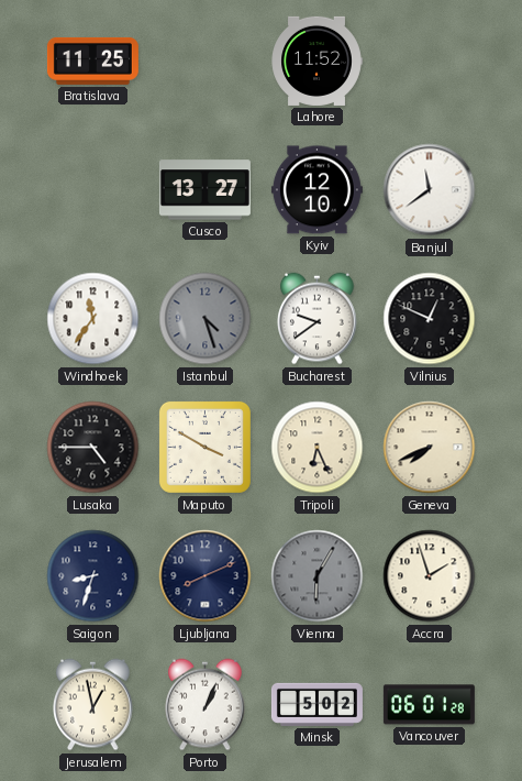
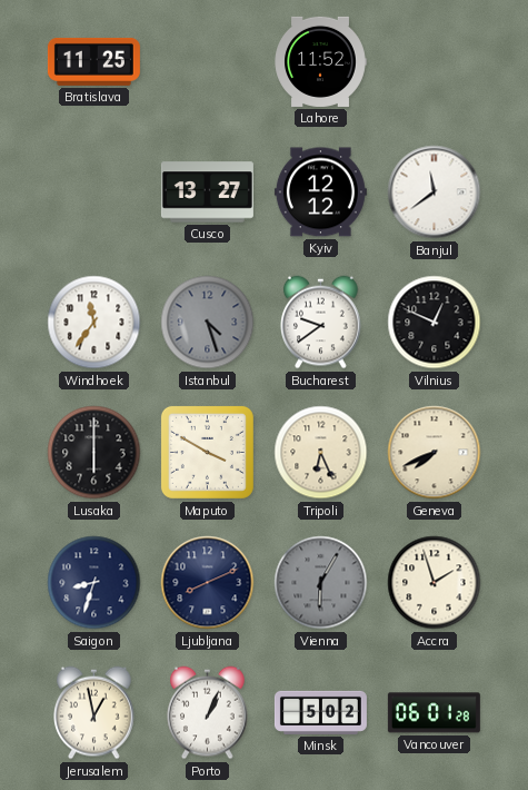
Kyiv: 12:10 -> 12:12
Lusaka: 4:45 -> 6:00
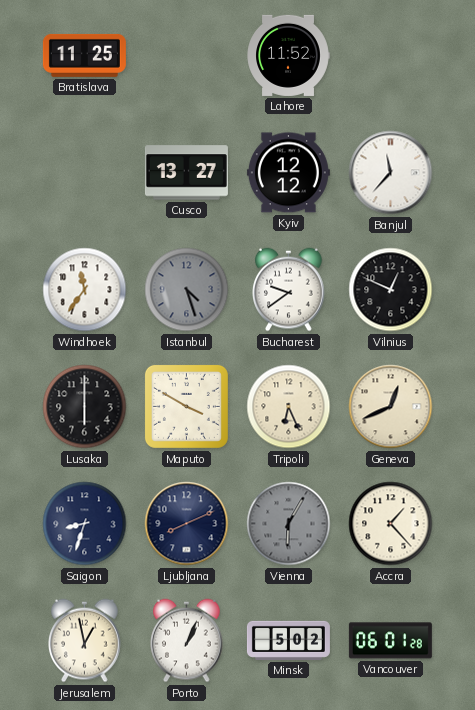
Banjul: 11:39 -> 11:37
Geneva: 7:41 -> 12:41
Accra: 1:57 -> 1:23
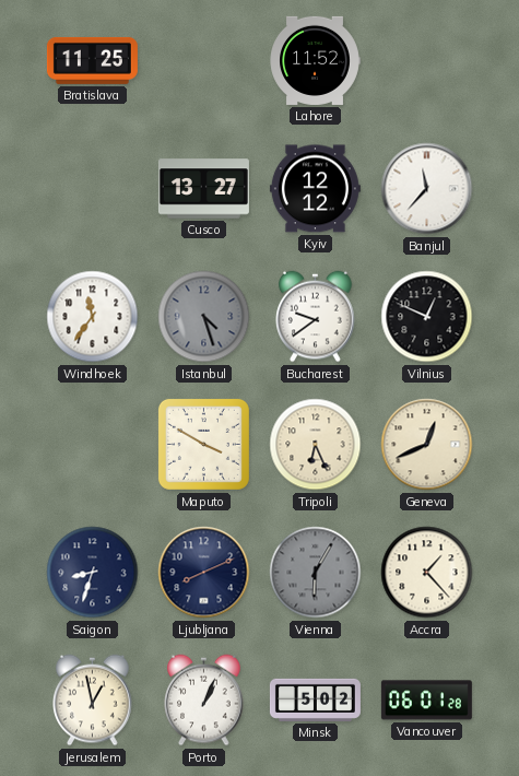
Lusaka: 6:00 -> none
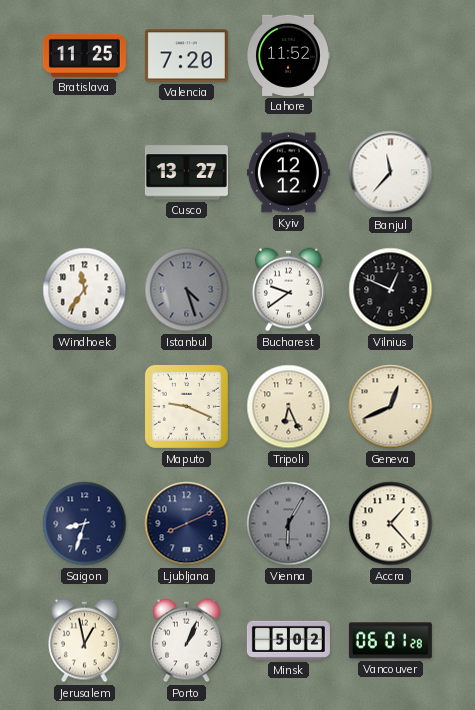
Valencia: none -> 7:20
Maputo: 3:50 -> 9:19
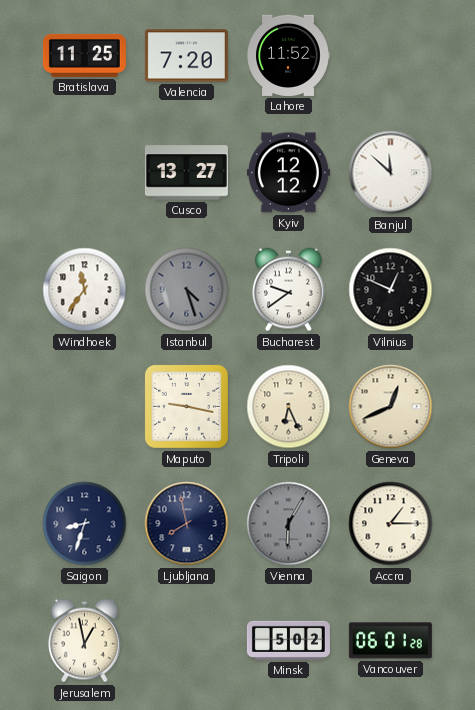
Banjul: 11:37 -> 11:52
Maputo: 9:19 -> 9:17
Ljubljana: 8:11 -> 7:58
Accra: 1:23 -> 1:15
Porto: 1:04 -> none
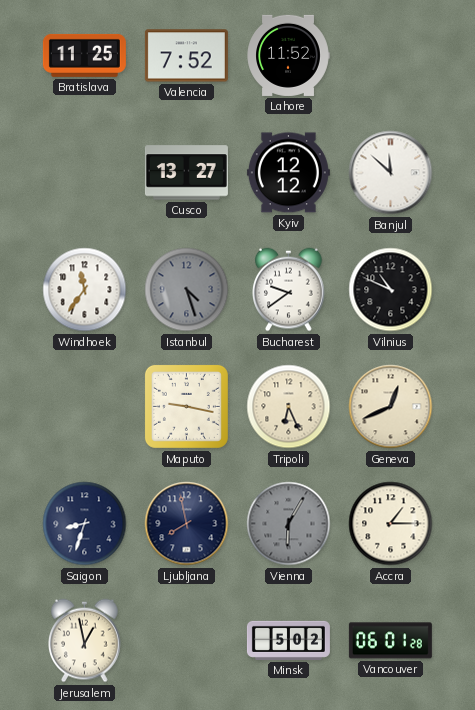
Valencia: 7:20 -> 7:52
Vilnius: 12:49 -> 10:49
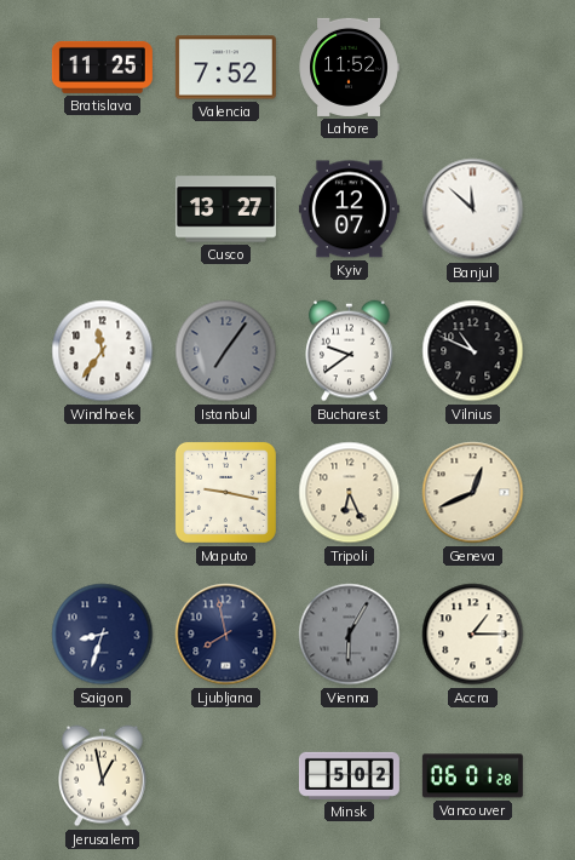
Kyiv: 12:12 -> 12:07
Istanbul: 4:27 -> 7:06
